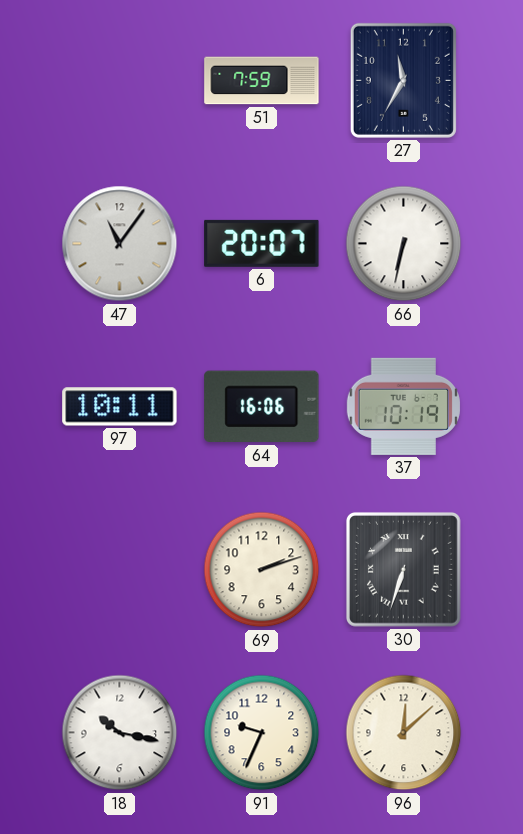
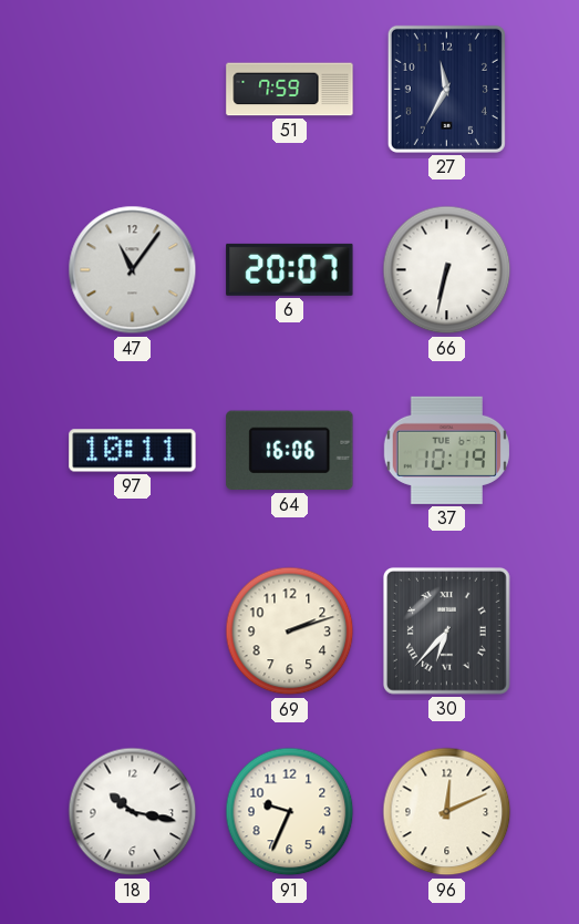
30: 6:33 -> 6:37
96: 12:08 -> 12:11
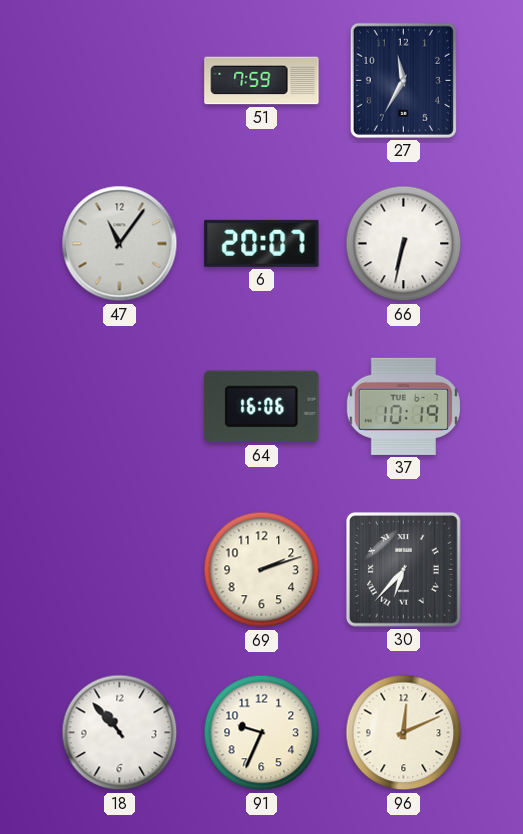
97: 10:11 -> none
18: 10:17 -> 10:53
